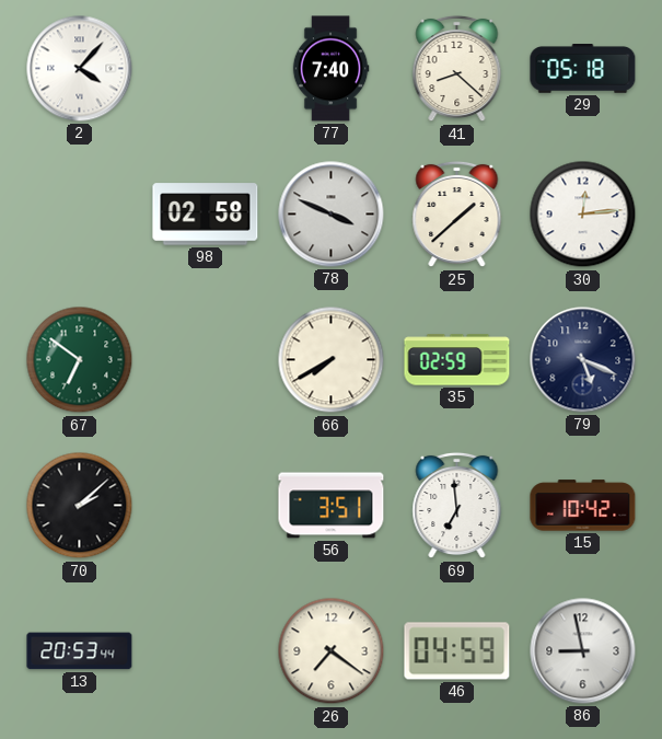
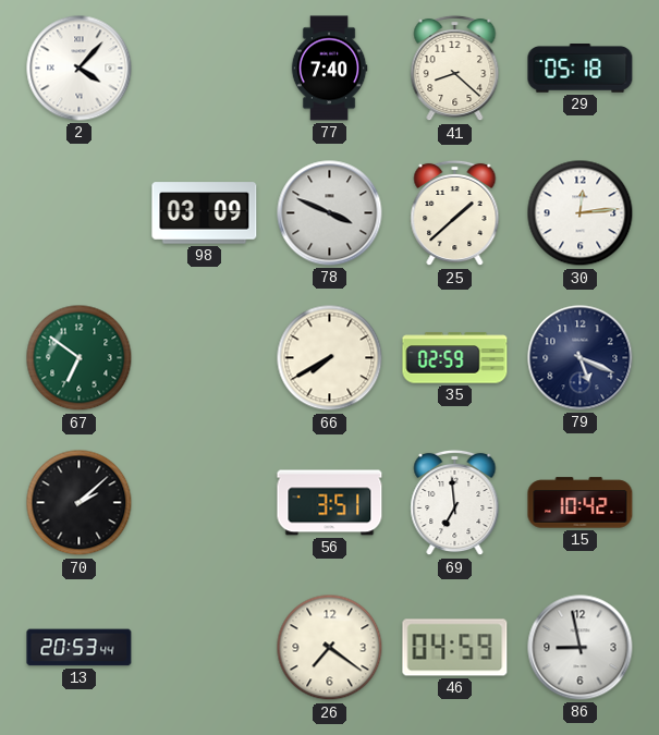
98: 02:58 -> 03:09
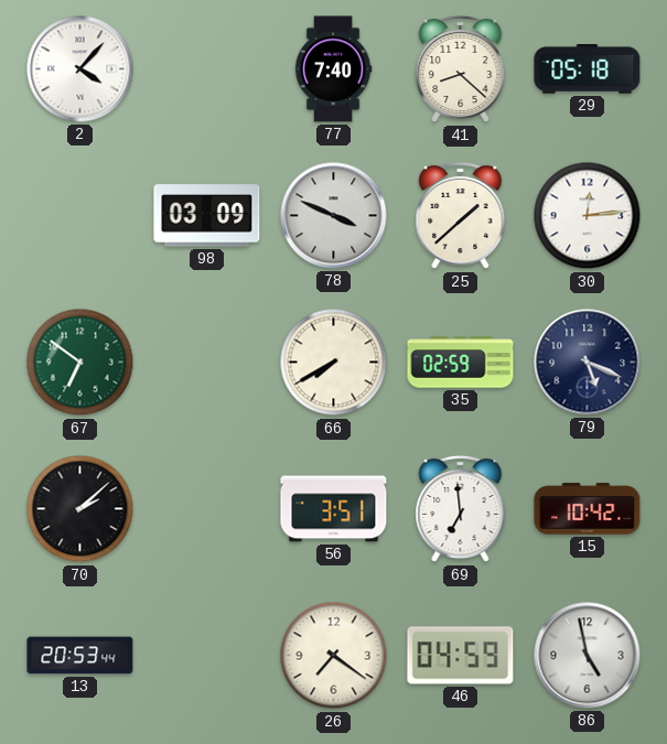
86: 8:58 -> 4:58
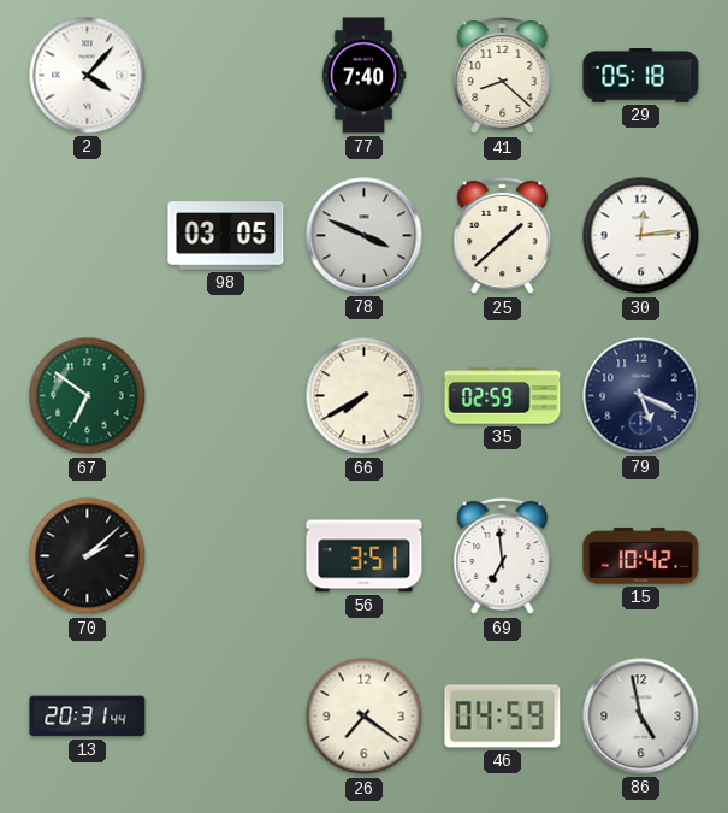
98: 03:09 -> 03:05
13: 20:53 -> 20:31
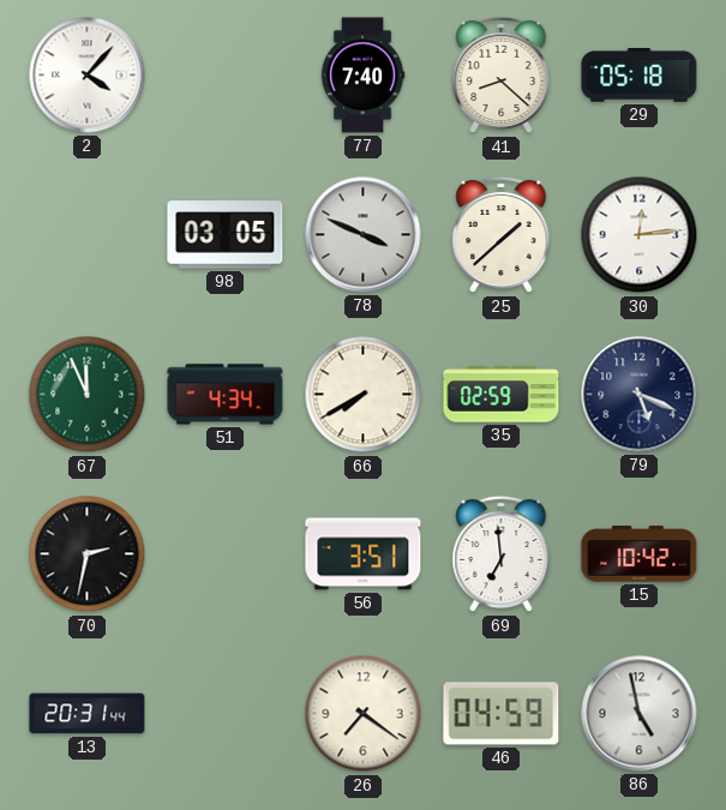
67: 6:51 -> 11:56
51: none -> 4:34
70: 2:08 -> 2:32
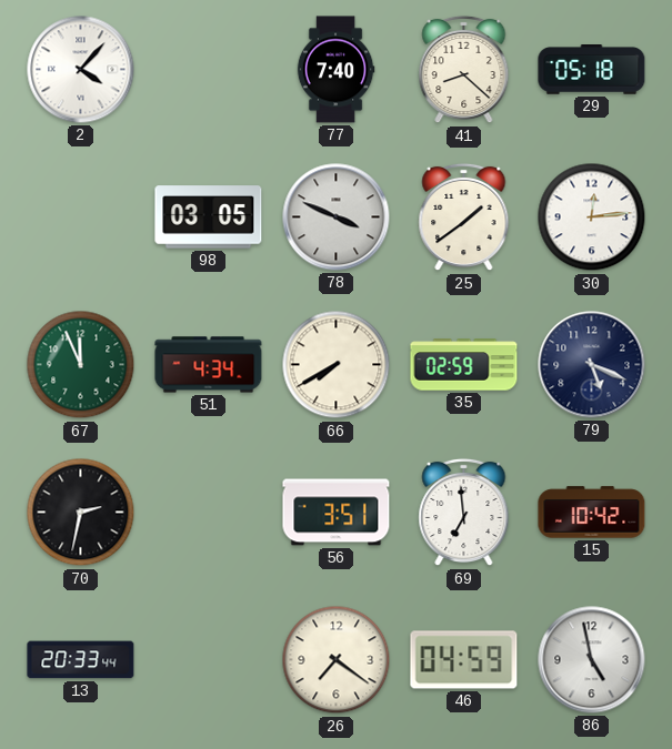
25: 1:38 -> 1:39
13: 20:31 -> 20:33
